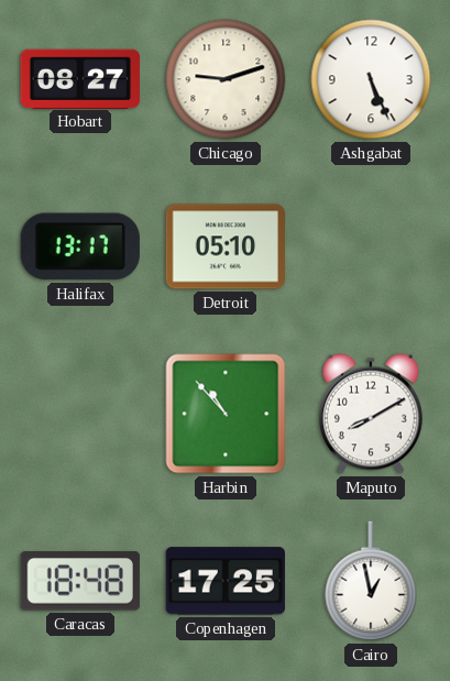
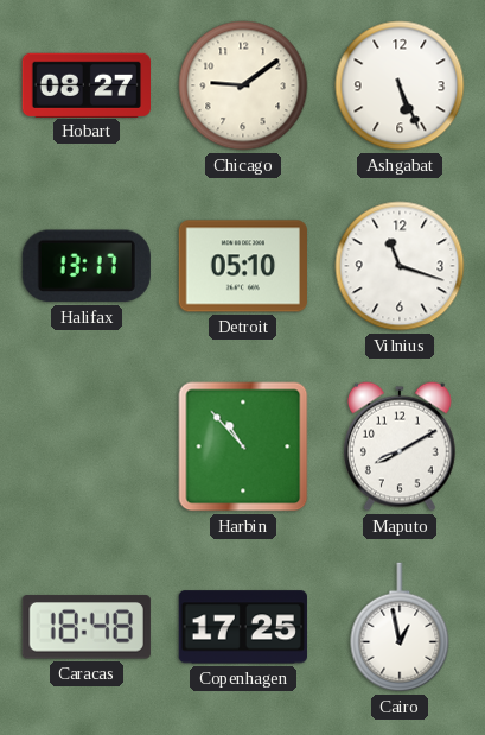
Chicago: 9:12 -> 9:09
Vilnius: none -> 11:18
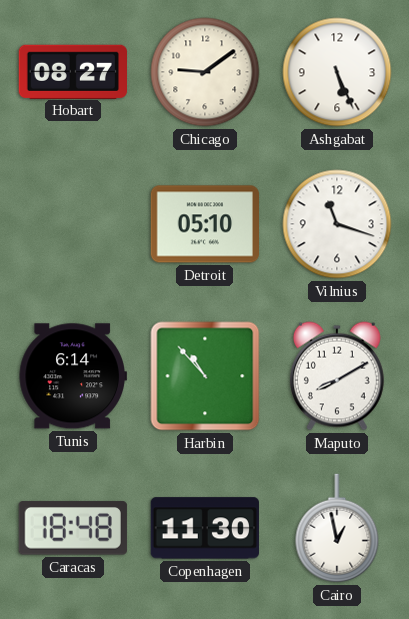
Halifax: 13:17 -> none
Tunis: none -> 6:14
Copenhagen: 17:25 -> 11:30
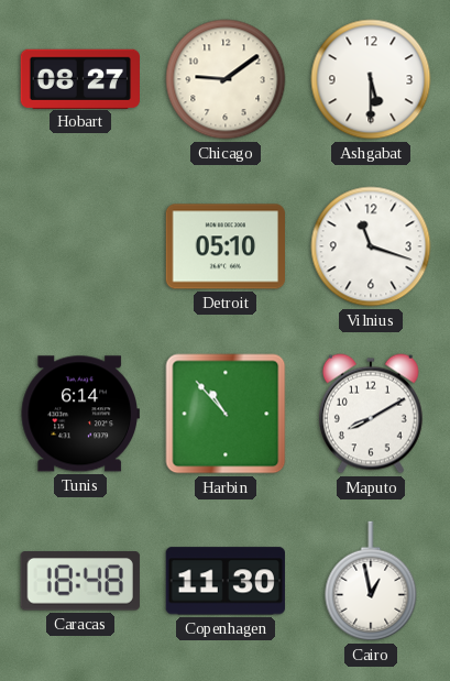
Ashgabat: 5:26 -> 5:30
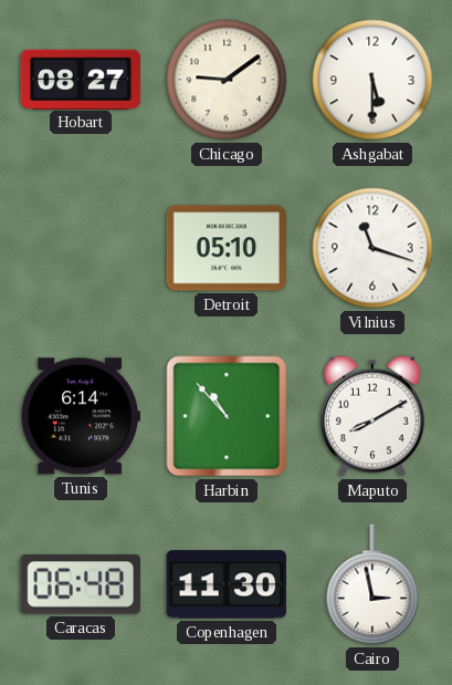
Caracas: 18:48 -> 06:48
Cairo: 12:58 -> 2:58
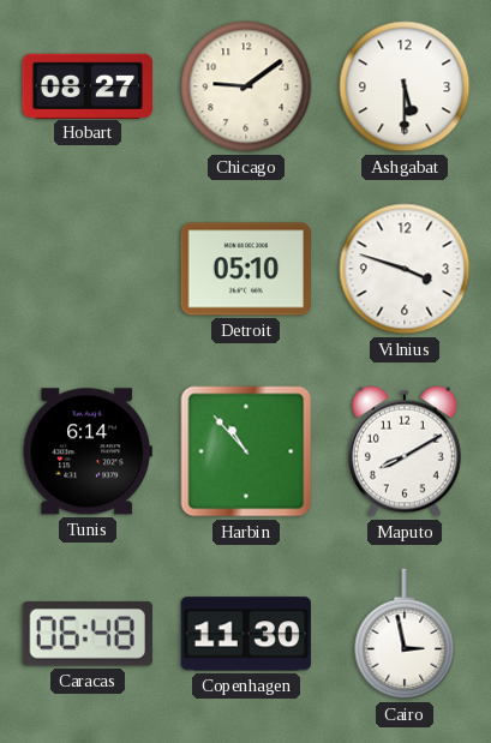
Vilnius: 11:18 -> 3:48
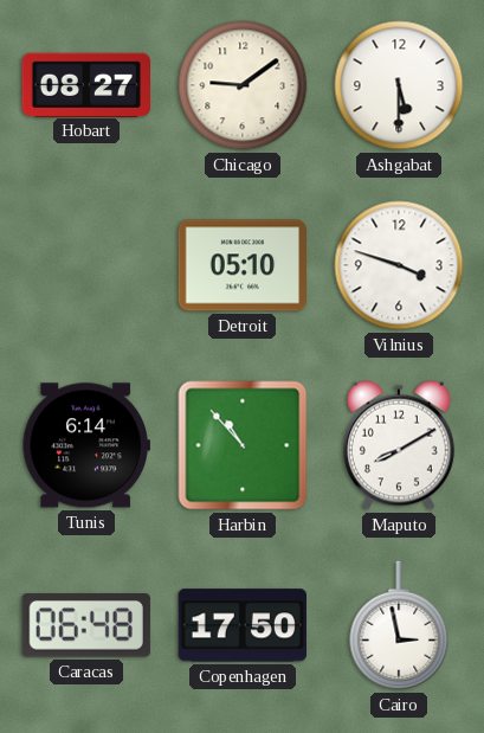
Copenhagen: 11:30 -> 17:50
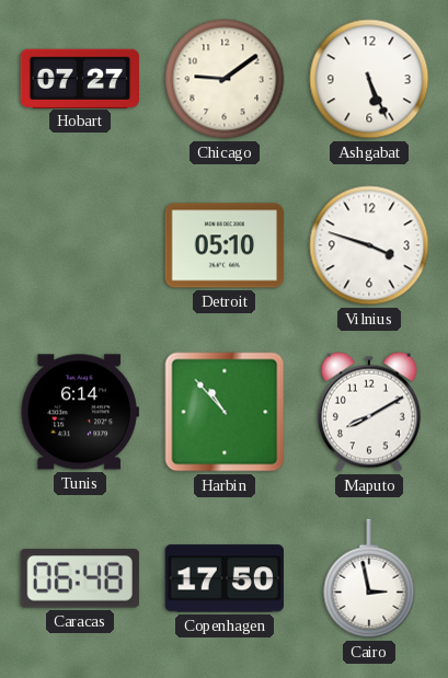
Hobart: 08:27 -> 07:27
Ashgabat: 5:30 -> 5:26
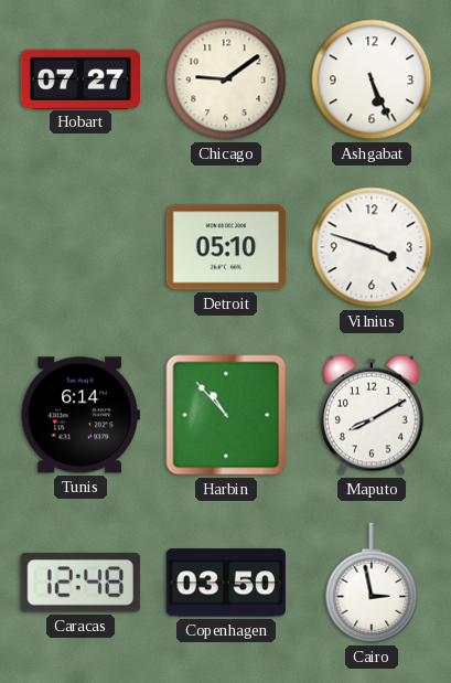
Caracas: 06:48 -> 12:48
Copenhagen: 17:50 -> 03:50
